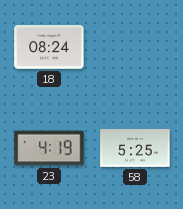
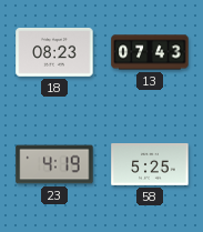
18: 08:24 -> 08:23
13: none -> 07:43
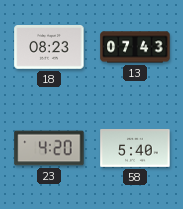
23: 4:19 -> 4:20
58: 5:25 -> 5:40
